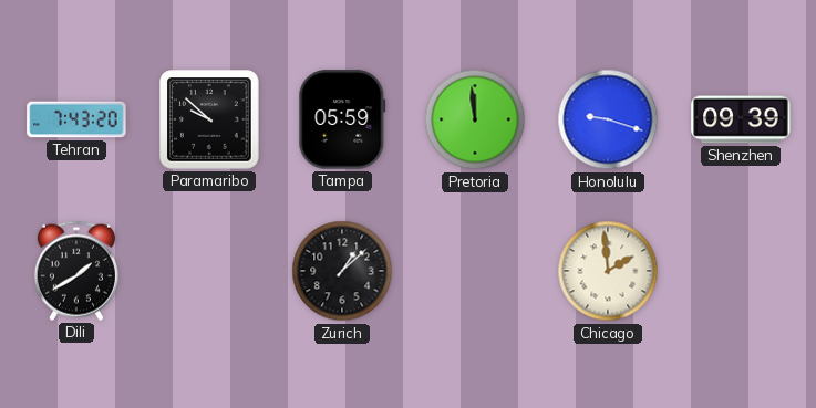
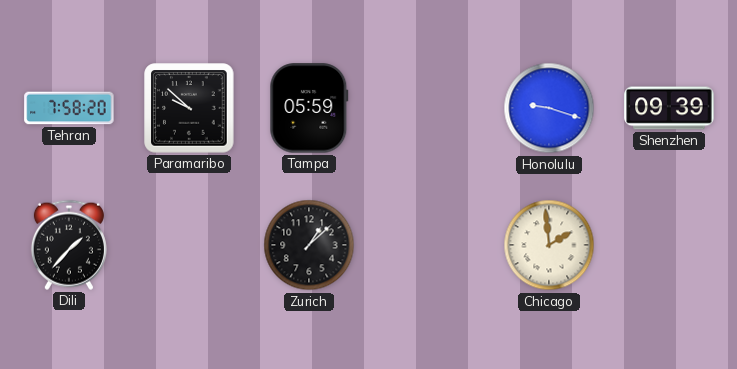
Tehran: 7:43 -> 7:58
Pretoria: 11:59 -> none
Dili: 1:40 -> 1:37
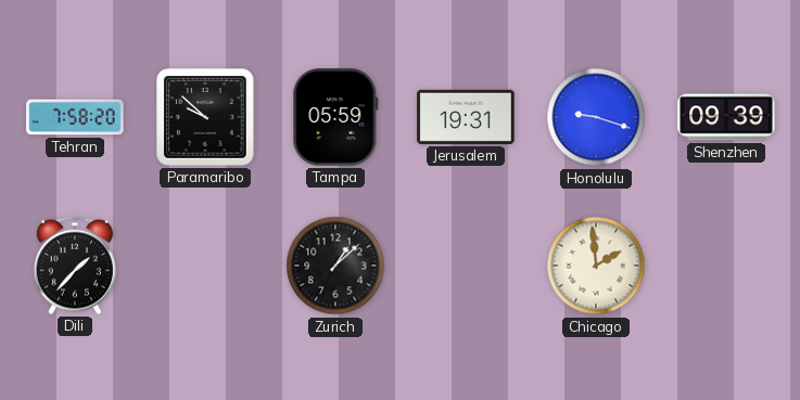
Jerusalem: none -> 19:31
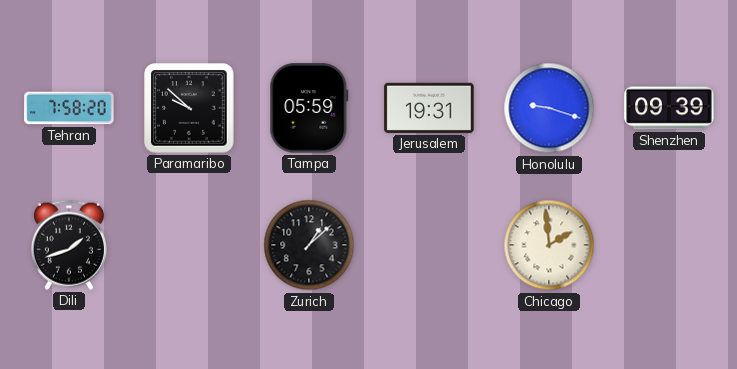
Dili: 1:37 -> 1:42
